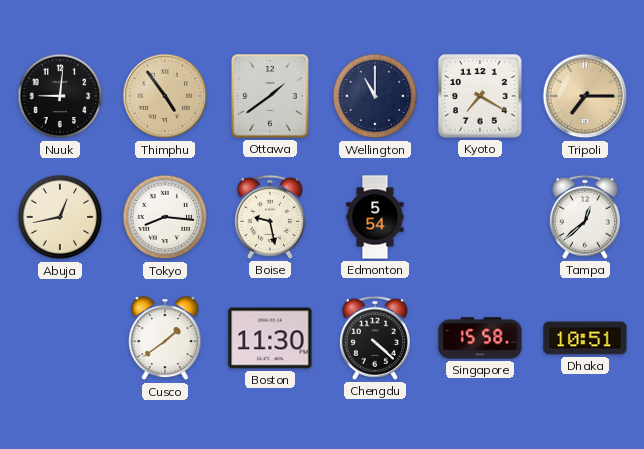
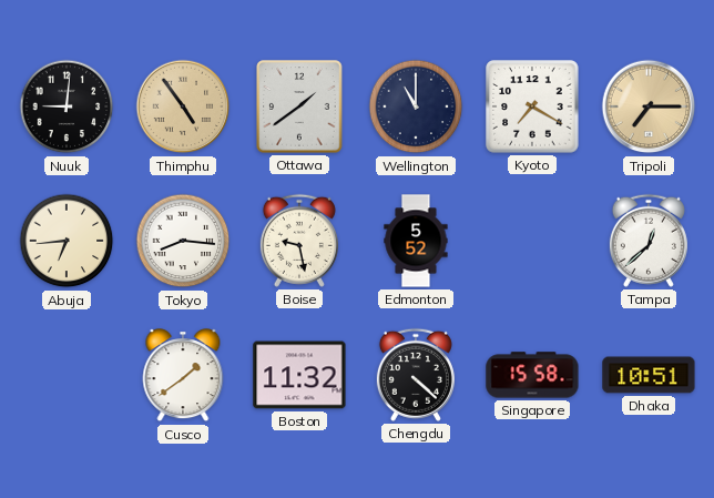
Abuja: 12:43 -> 6:44
Edmonton: 5:54 -> 5:52
Boston: 11:30 -> 11:32
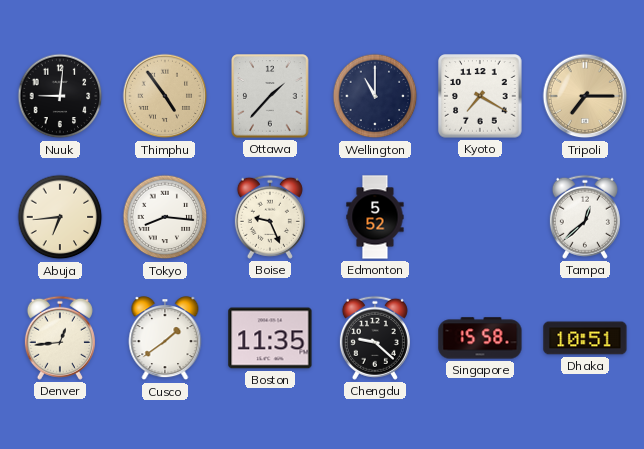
Ottawa: 1:39 -> 1:37
Boise: 9:28 -> 9:26
Denver: none -> 12:44
Boston: 11:32 -> 11:35
Chengdu: 4:22 -> 9:22
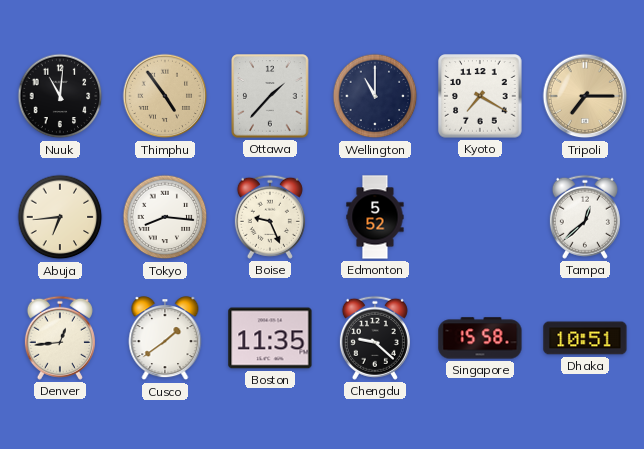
Nuuk: 9:01 -> 11:01
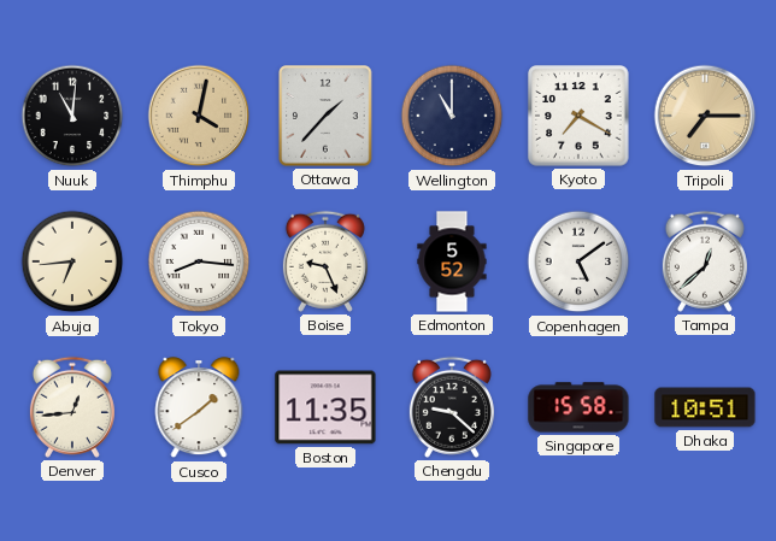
Thimphu: 4:54 -> 4:02
Copenhagen: none -> 5:09
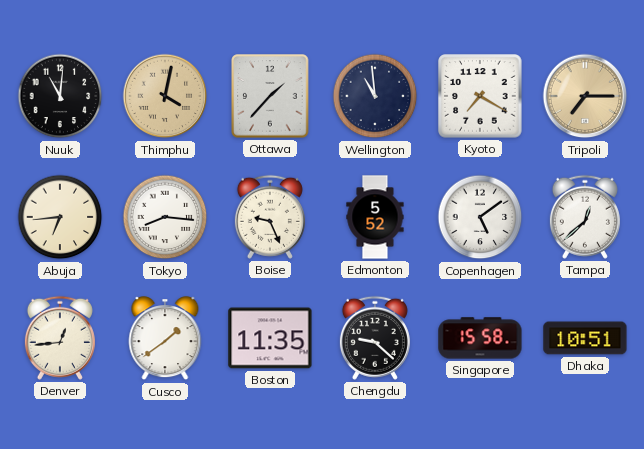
Wellington: 11:00 -> 10:59
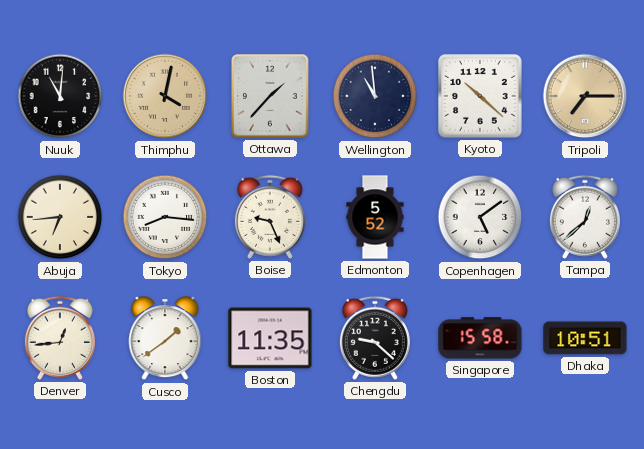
Kyoto: 7:20 -> 10:22
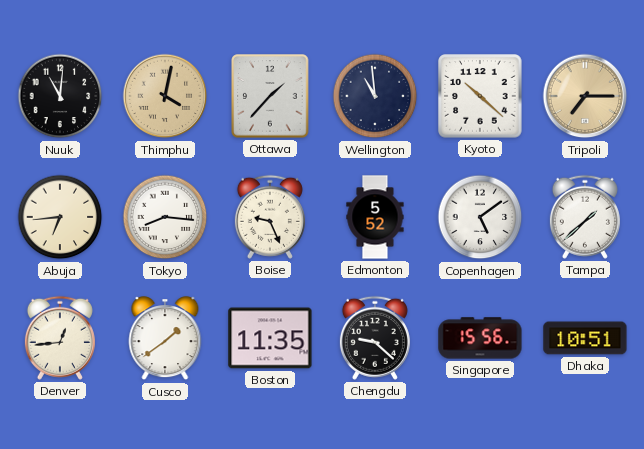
Tampa: 12:38 -> 1:38
Singapore: 15:58 -> 15:56
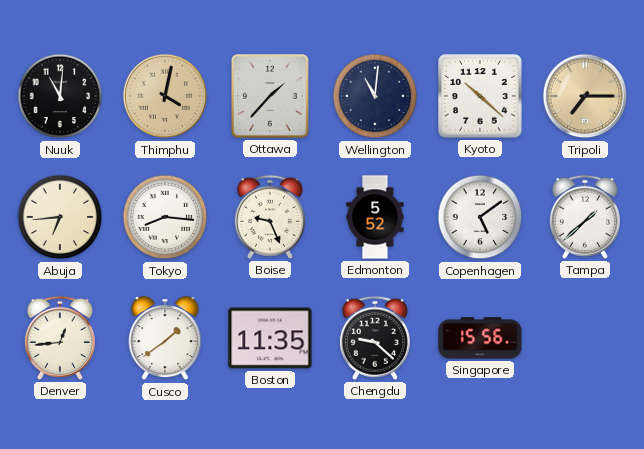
Wellington: 10:59 -> 11:01
Dhaka: 10:51 -> none
